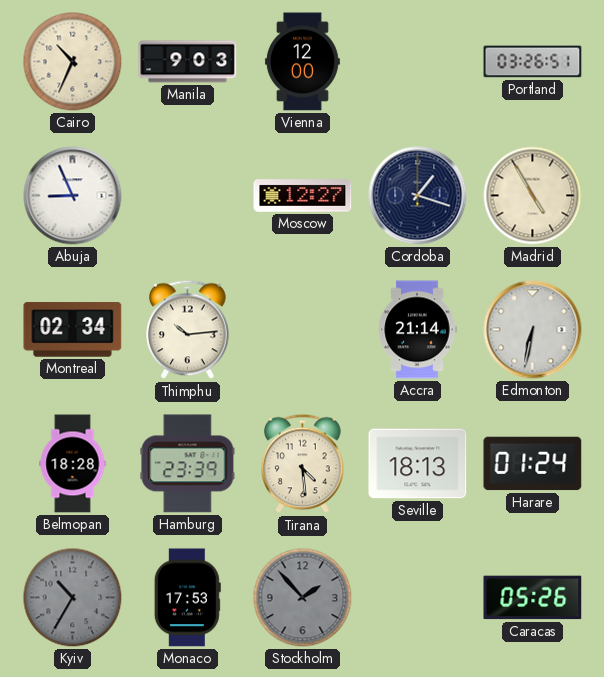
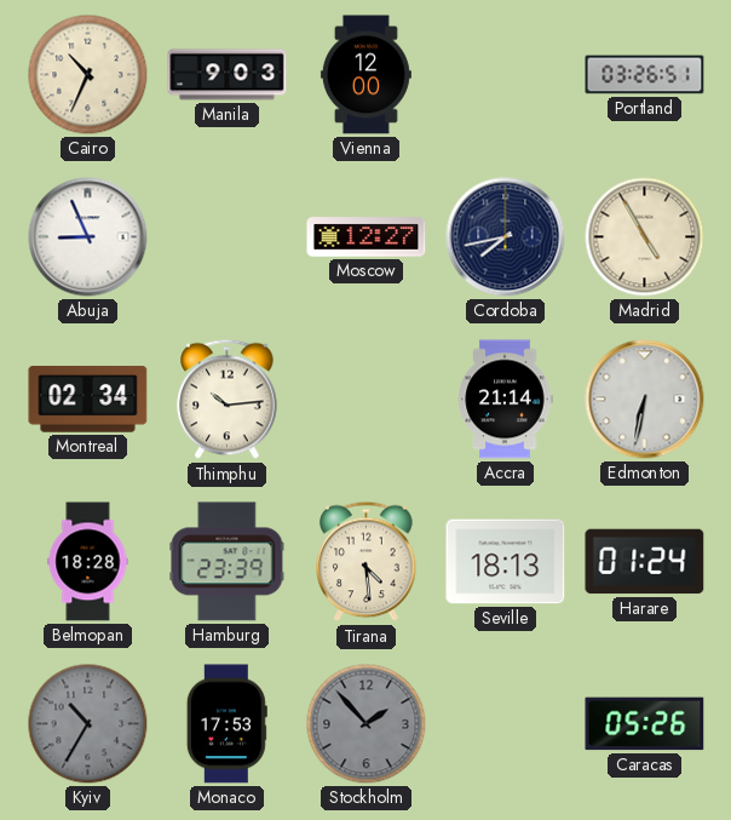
Cordoba: 1:18 -> 7:43
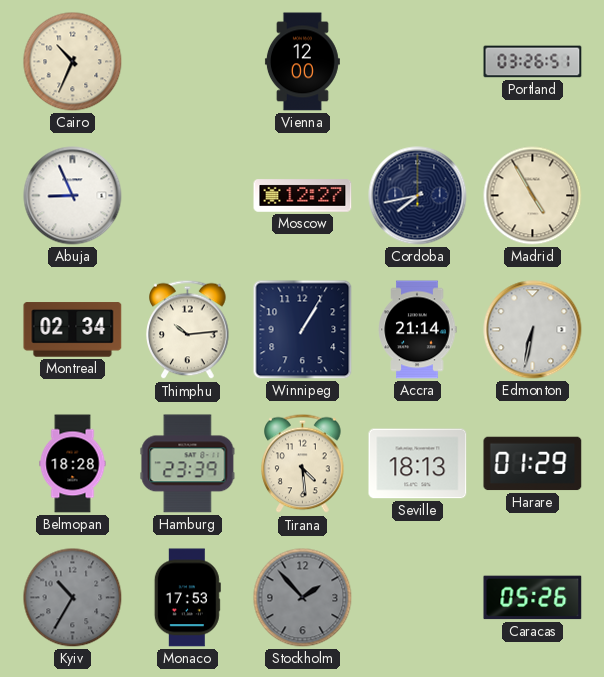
Manila: 9:03 -> none
Winnipeg: none -> 1:05
Harare: 01:24 -> 01:29
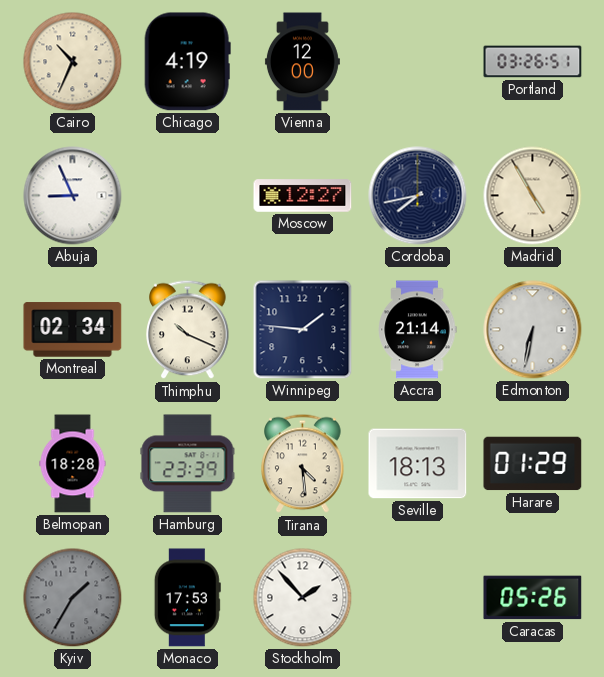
Chicago: none -> 4:19
Thimphu: 10:14 -> 10:19
Winnipeg: 1:05 -> 1:46
Kyiv: 10:35 -> 1:35
Stockholm dial: grey -> white
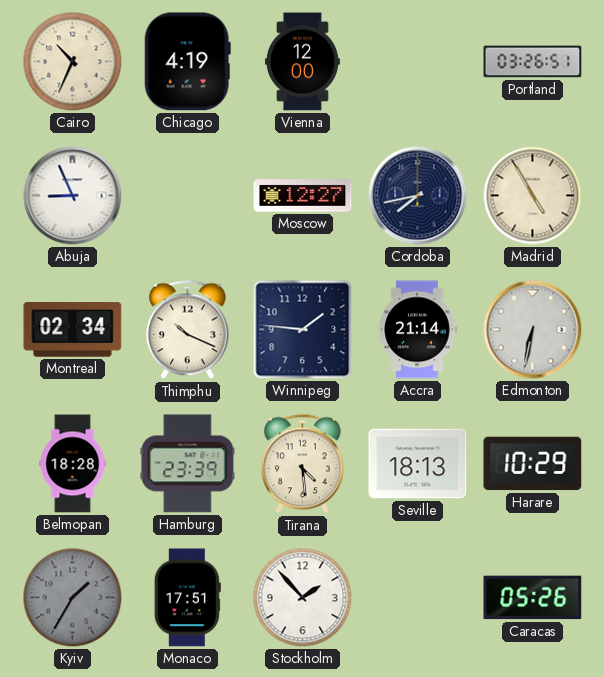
Harare: 01:29 -> 10:29
Monaco: 17:53 -> 17:51
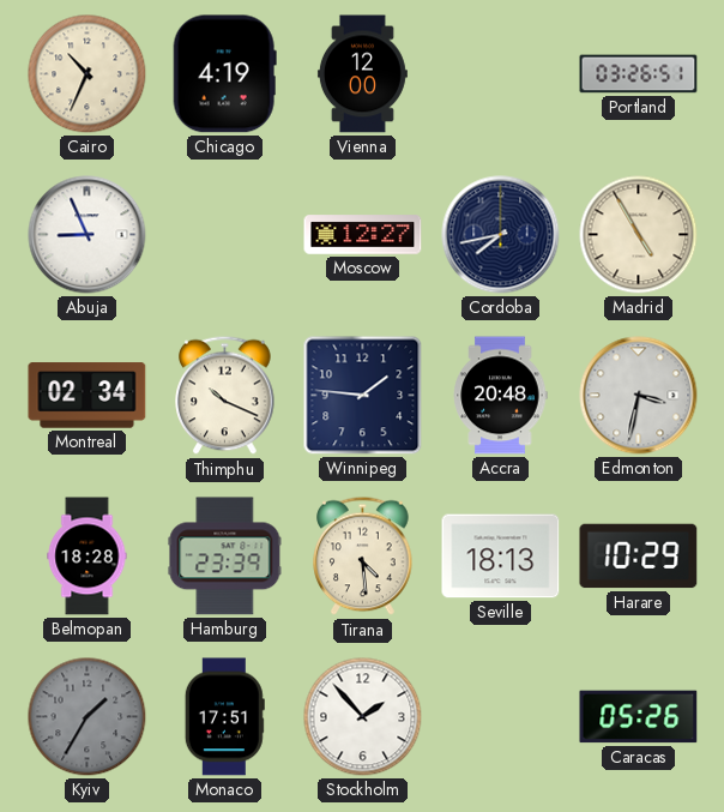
Accra: 21:14 -> 20:48
Edmonton: 6:32 -> 3:32
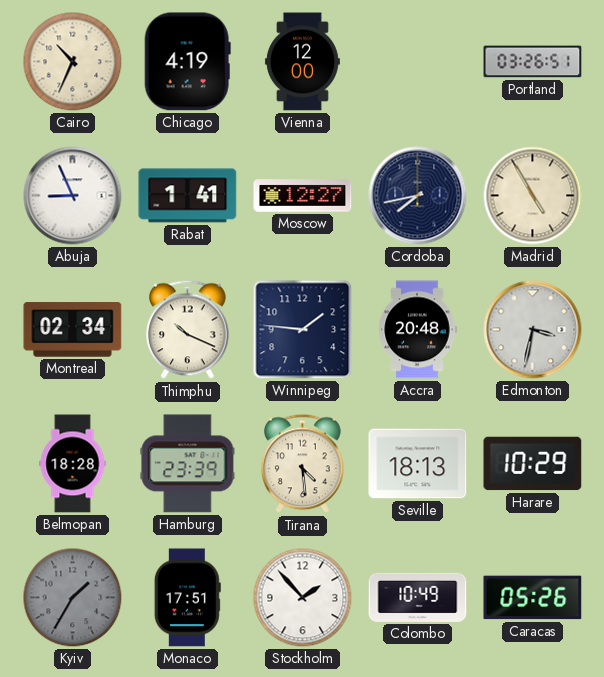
Rabat: none -> 1:41
Colombo: none -> 10:49
